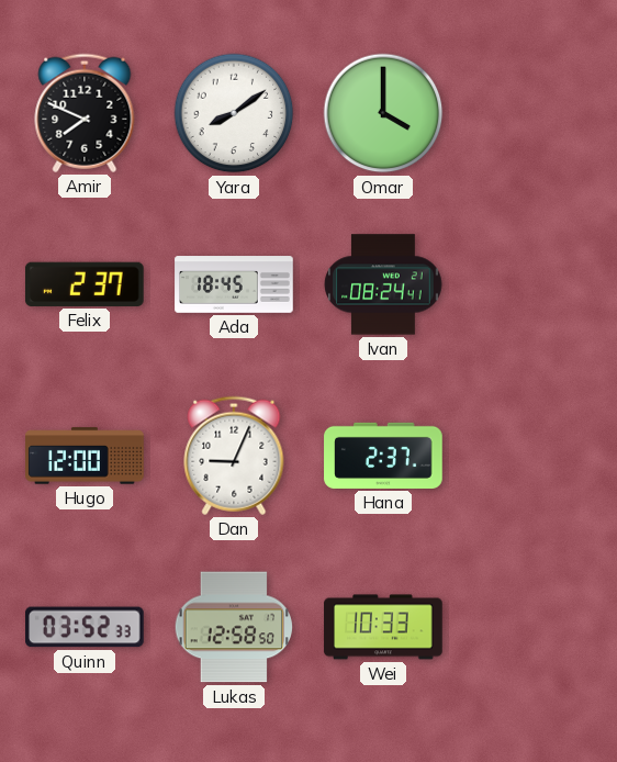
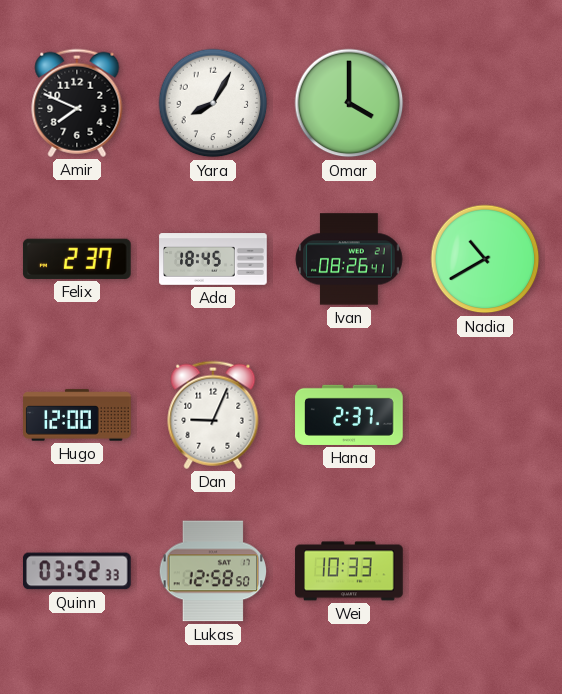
Yara: 8:09 -> 8:05
Ivan: 08:24 -> 08:26
Nadia: none -> 10:40
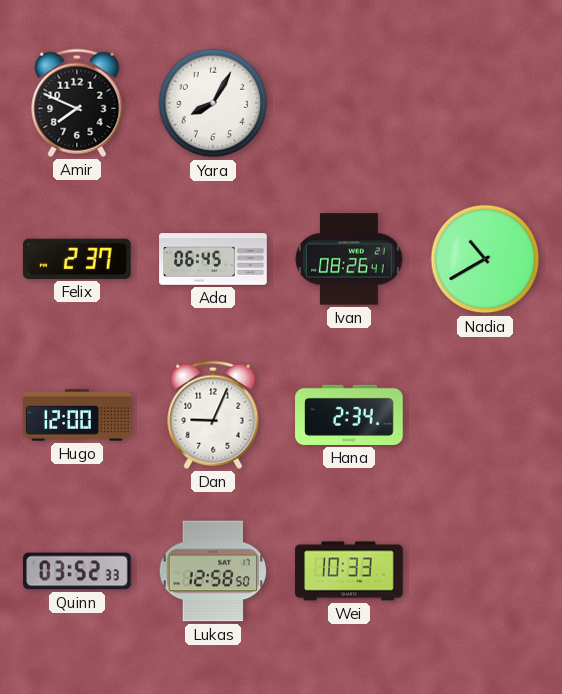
Omar: 4:00 -> none
Ada: 18:45 -> 06:45
Hana: 2:37 -> 2:34
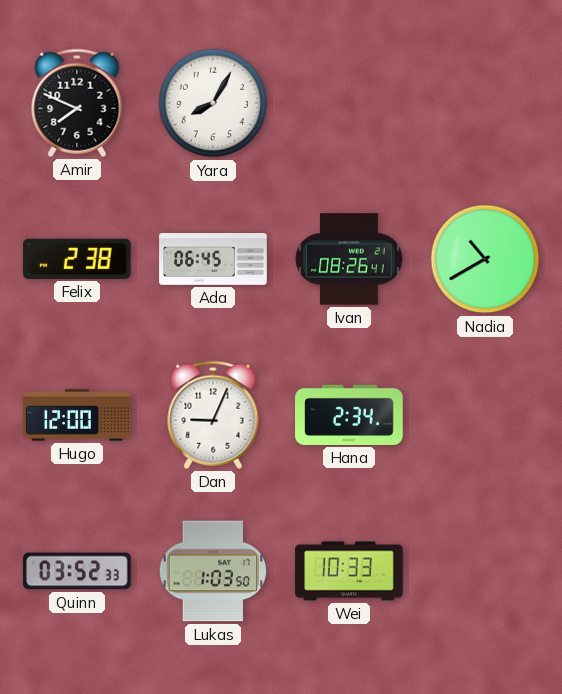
Felix: 2:37 -> 2:38
Lukas: 12:58 -> 1:03
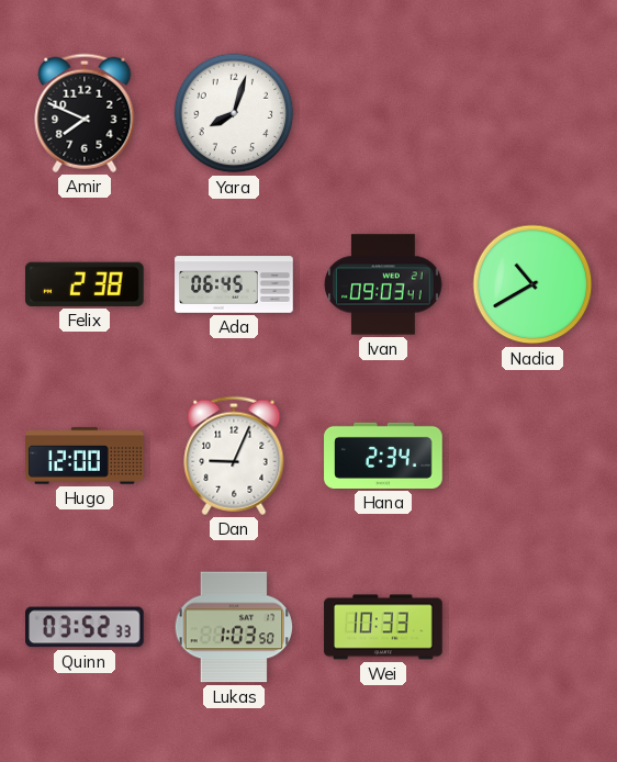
Yara: 8:05 -> 8:03
Ivan: 08:26 -> 09:03
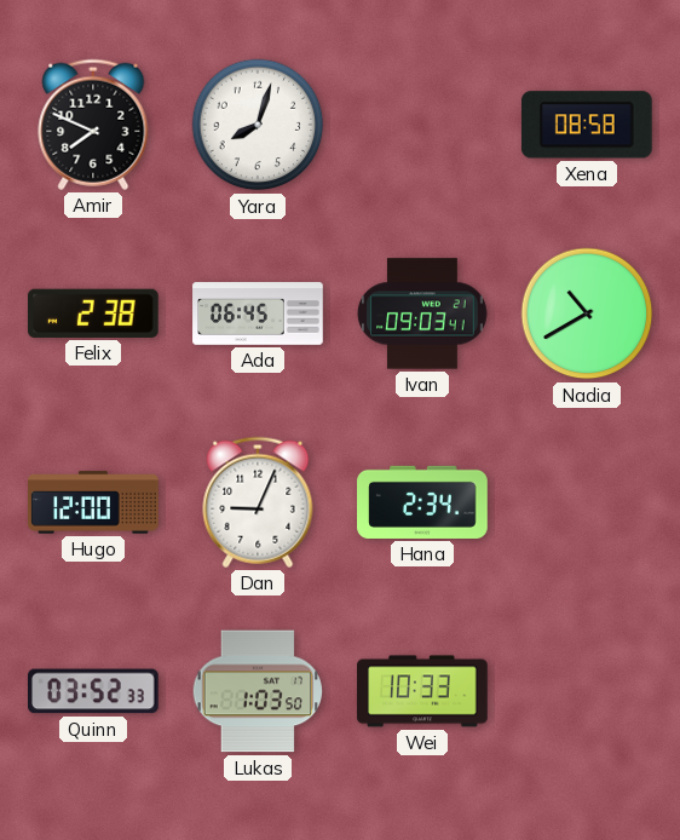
Xena: none -> 08:58
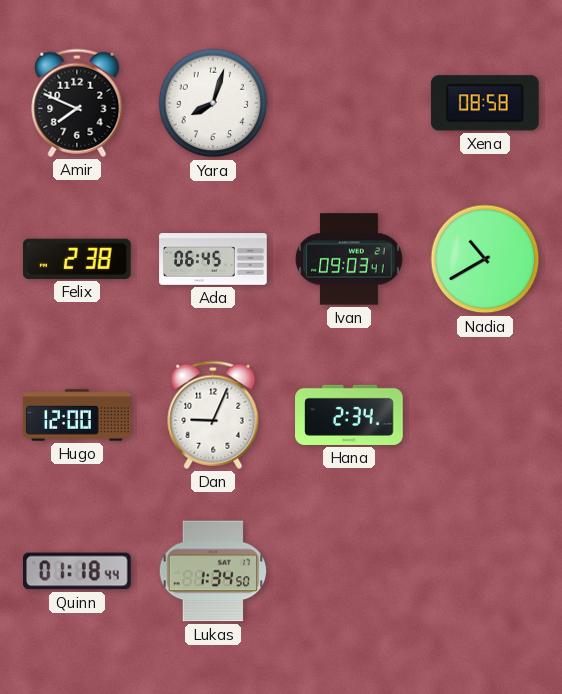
Quinn: 03:52 -> 01:18
Lukas: 1:03 -> 1:34
Wei: 10:33 -> none
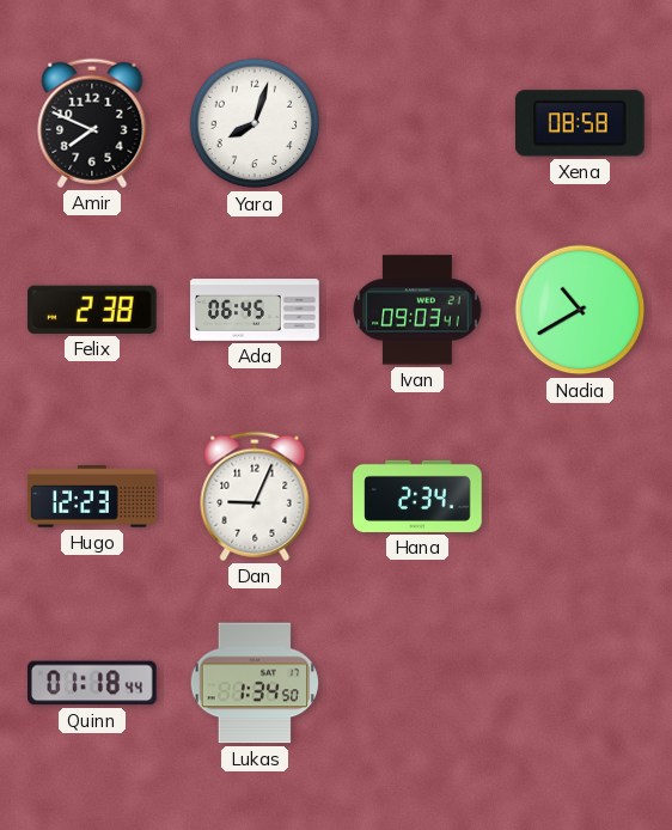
Hugo: 12:00 -> 12:23
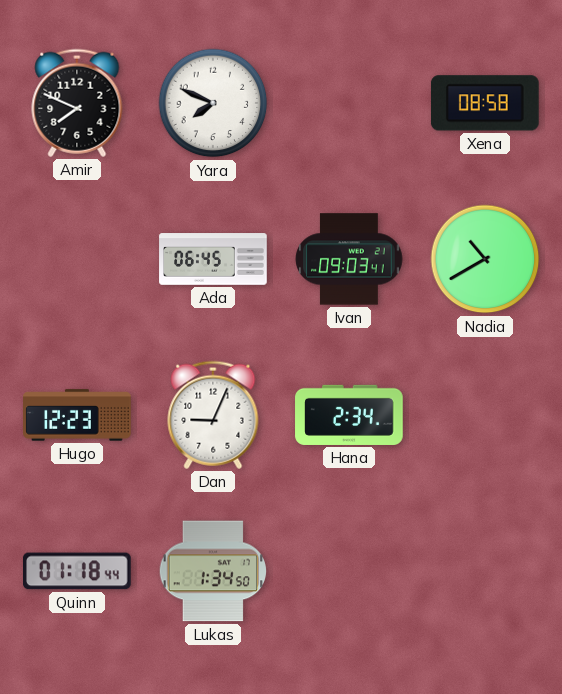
Yara: 8:03 -> 7:49
Felix: 2:38 -> none
